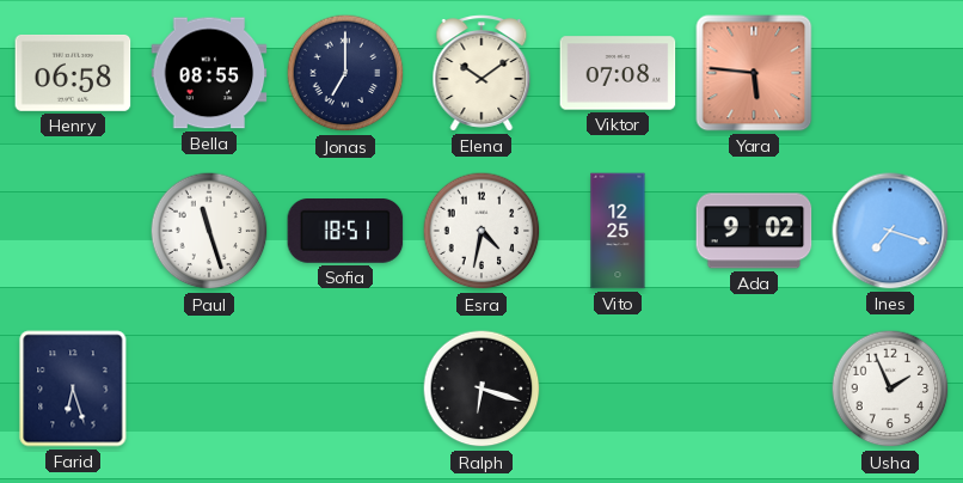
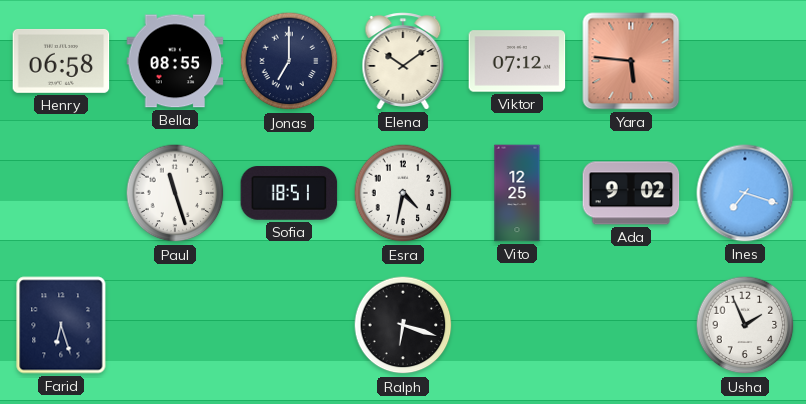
Viktor: 07:08 -> 07:12
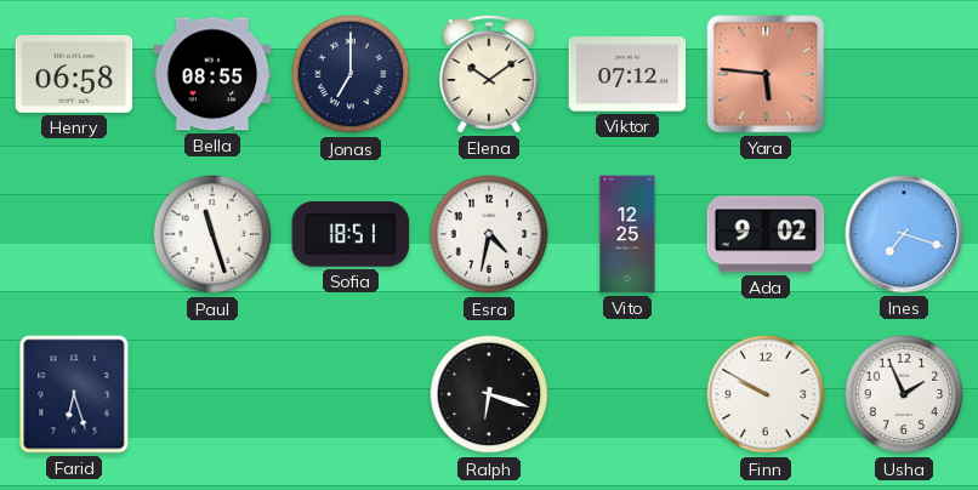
Finn: none -> 9:50
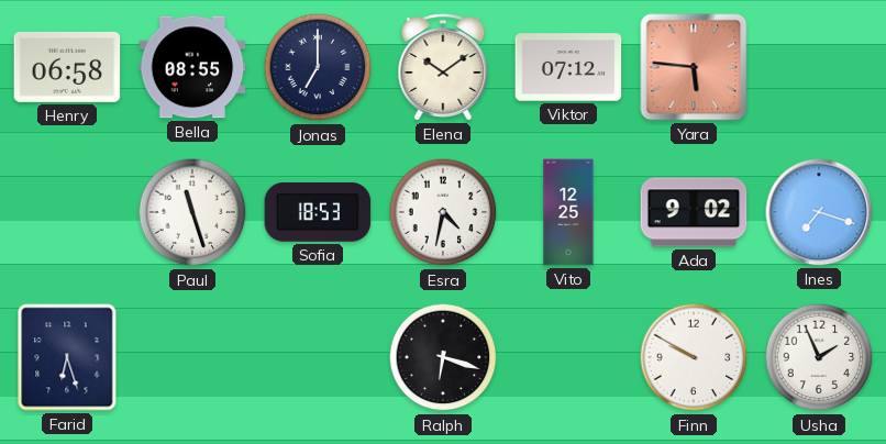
Sofia: 18:51 -> 18:53
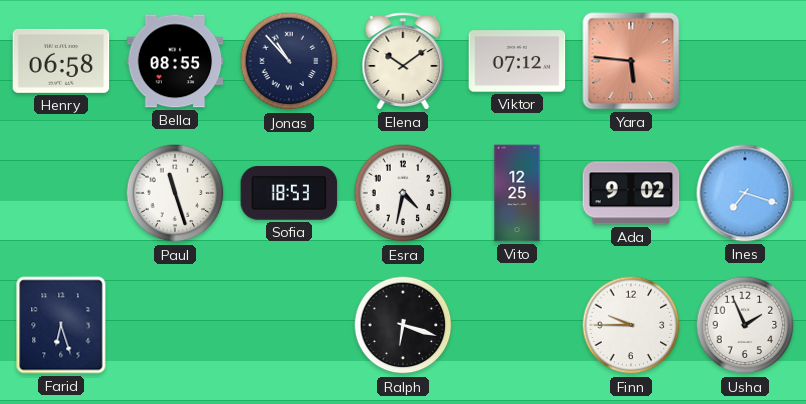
Jonas: 7:00 -> 10:53
Finn: 9:50 -> 9:45
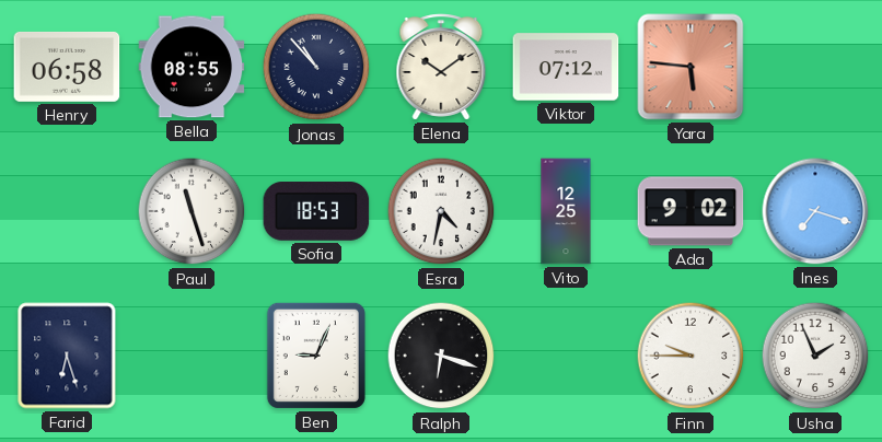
Ben: none -> 9:04
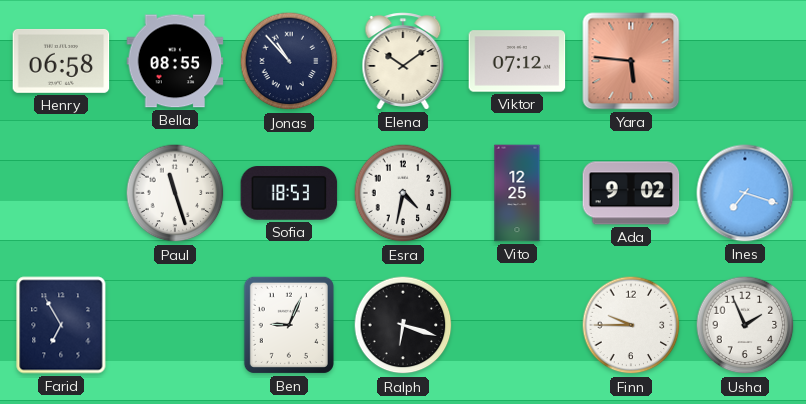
Farid: 6:27 -> 6:55
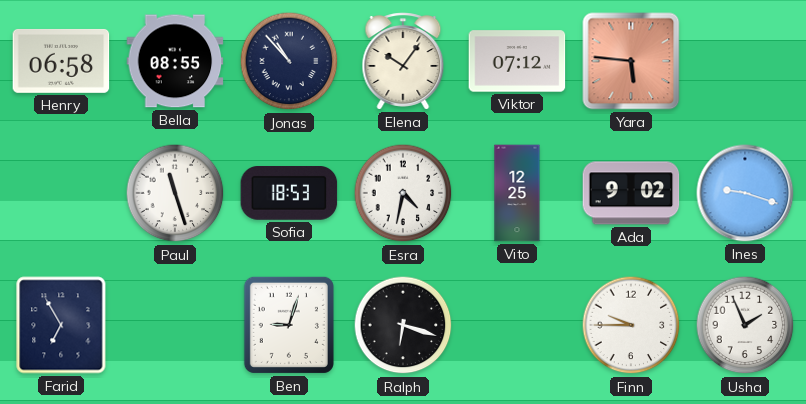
Elena: 10:09 -> 10:06
Ines: 7:18 -> 9:18
Ben: 9:04 -> 9:03
